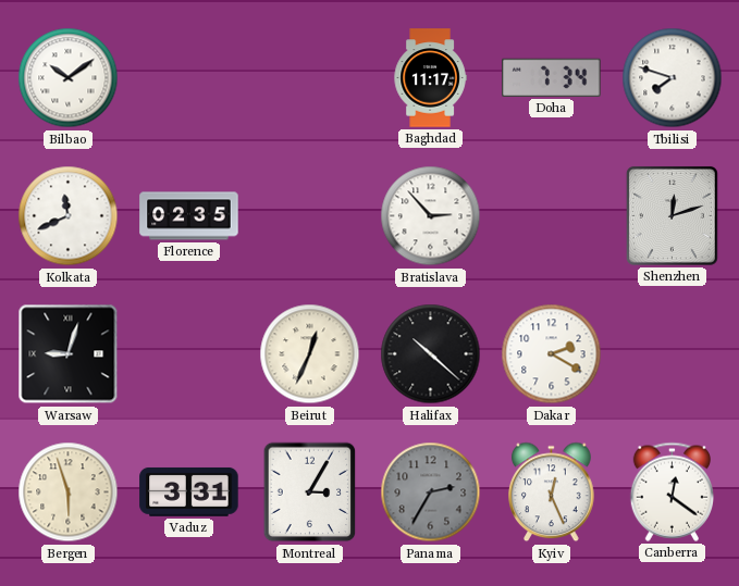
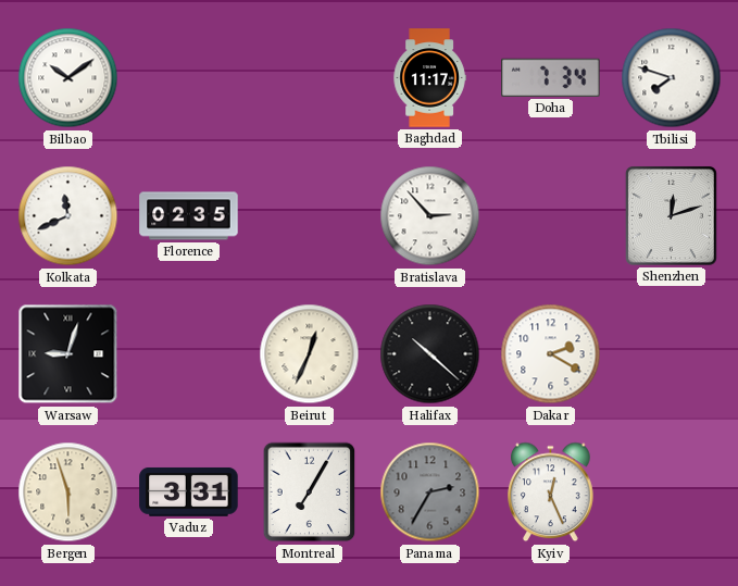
Montreal: 3:05 -> 7:05
Canberra: 12:21 -> none
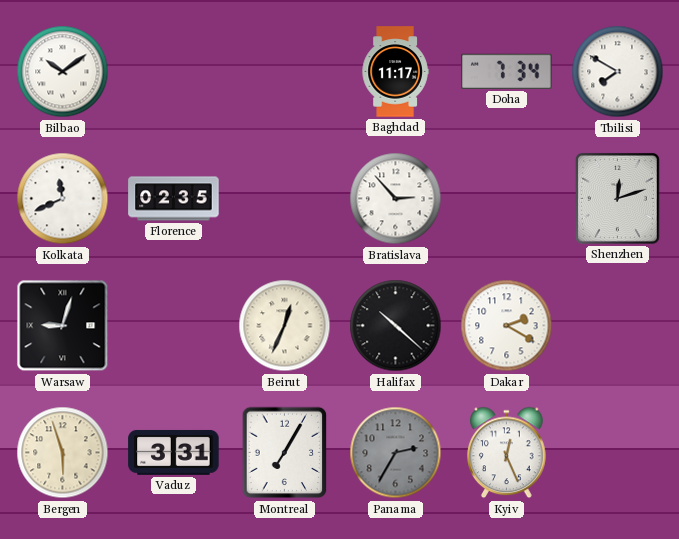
Tbilisi: 7:48 -> 7:50
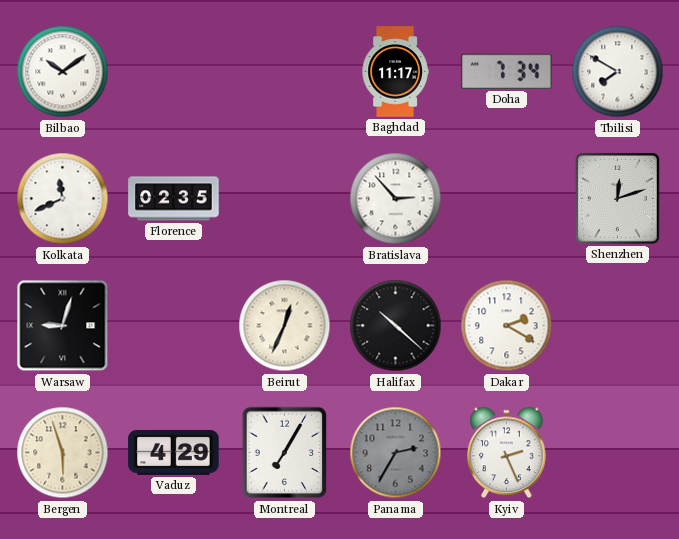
Vaduz: 3:31 -> 4:29
Kyiv: 12:26 -> 2:26
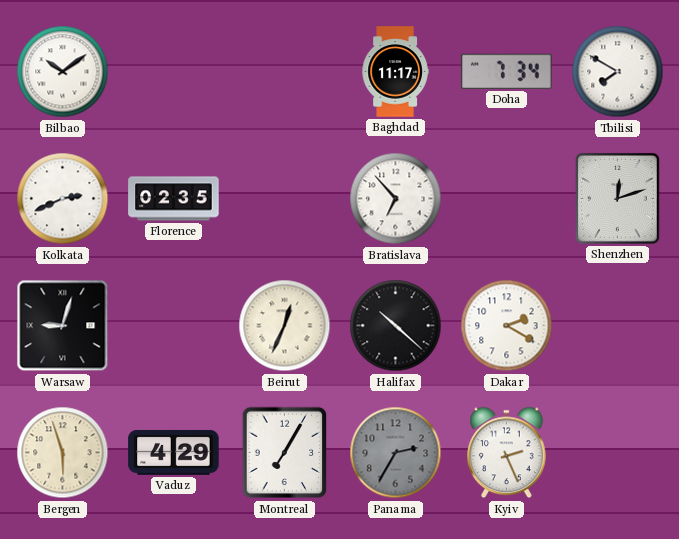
Kolkata: 11:41 -> 2:41
Bratislava: 2:53 -> 6:53
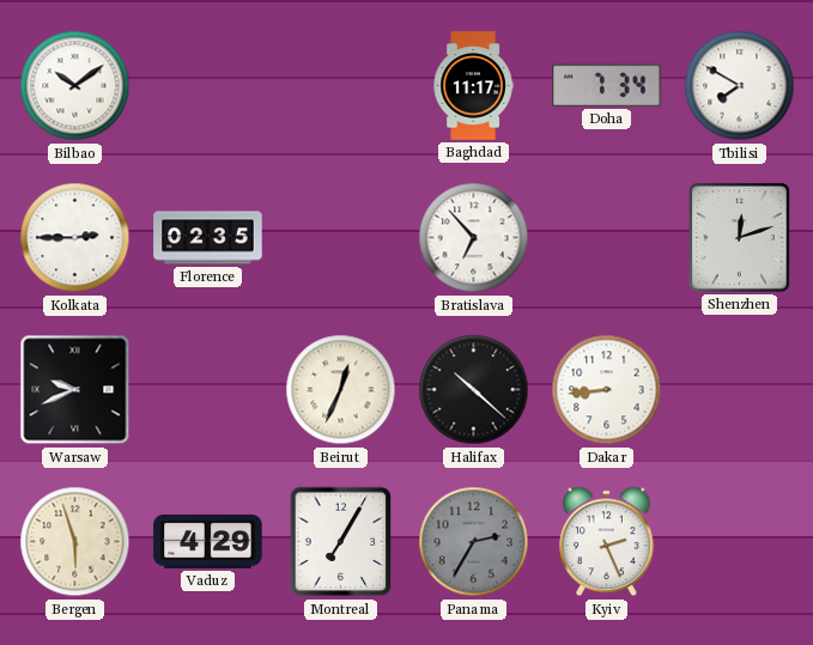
Kolkata: 2:41 -> 2:45
Warsaw: 9:03 -> 9:41
Dakar: 2:20 -> 8:44
